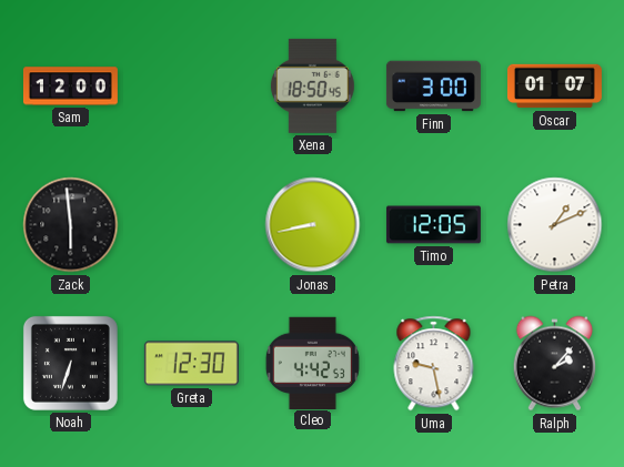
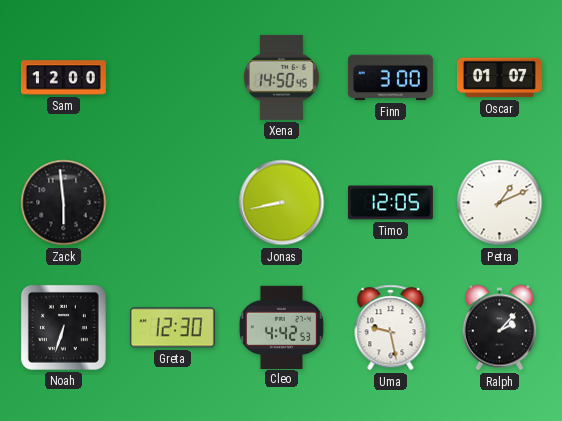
Xena: 18:50 -> 14:50
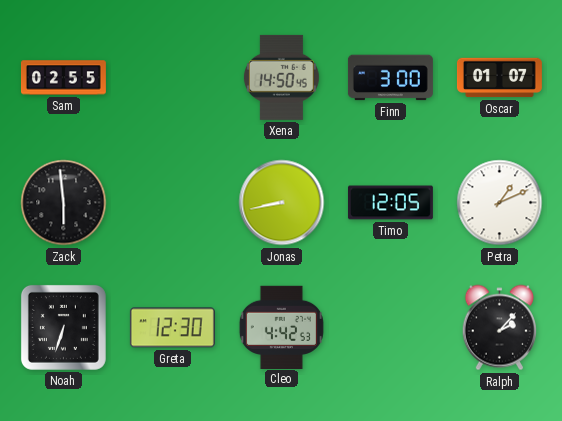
Sam: 12:00 -> 02:55
Uma: 9:28 -> none
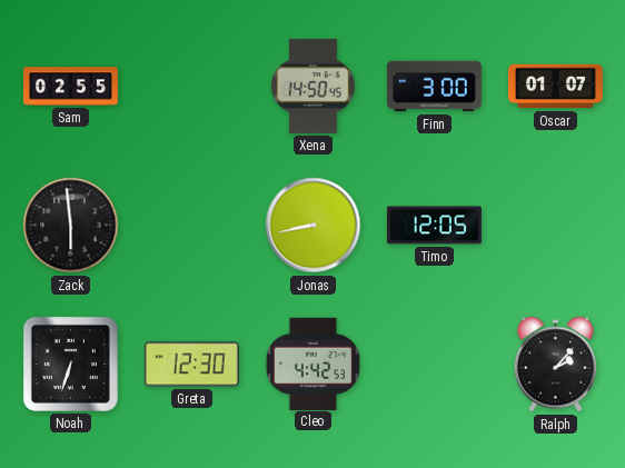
Petra: 1:11 -> none
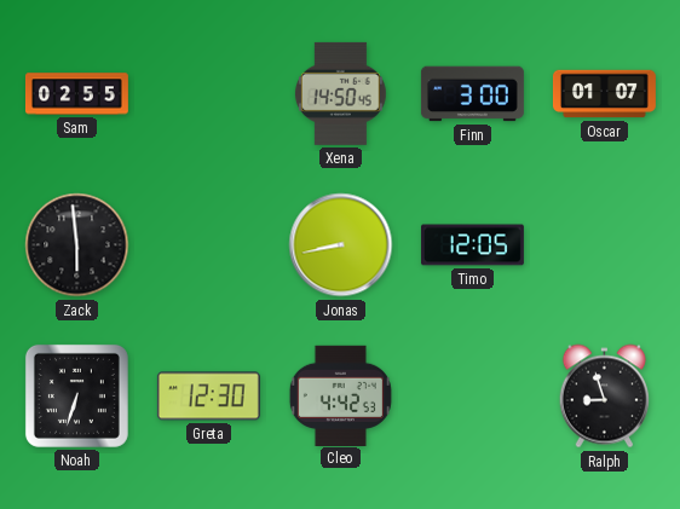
Ralph: 2:07 -> 8:57
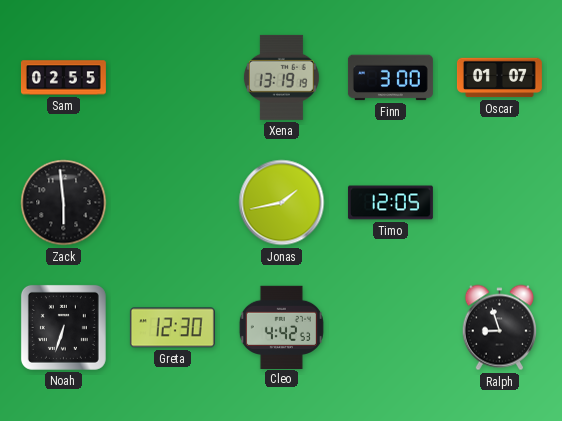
Xena: 14:50 -> 13:19
Jonas: 8:43 -> 1:43
